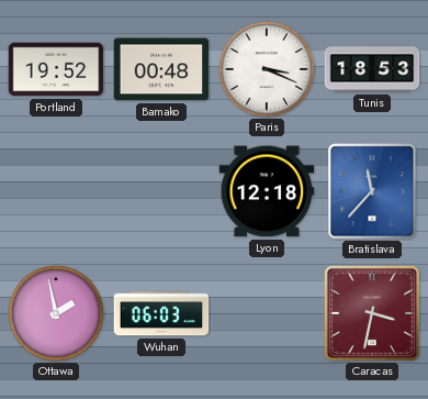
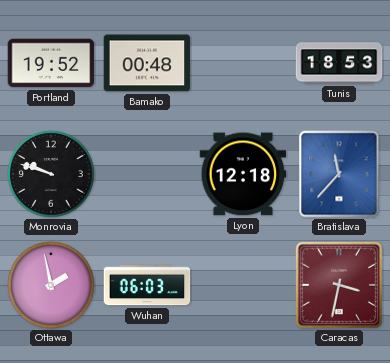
Paris: 3:19 -> none
Monrovia: none -> 9:48
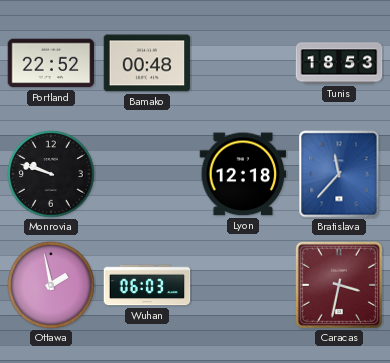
Portland: 19:52 -> 22:52
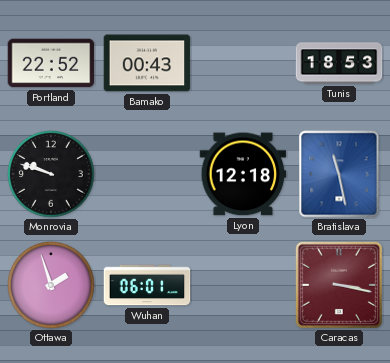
Bamako: 00:48 -> 00:43
Bratislava: 11:37 -> 11:28
Ottawa: 1:58 -> 1:57
Wuhan: 06:03 -> 06:01
Caracas: 3:32 -> 3:17
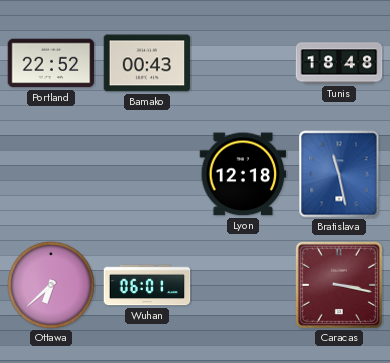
Tunis: 18:53 -> 18:48
Monrovia: 9:48 -> none
Ottawa: 1:57 -> 6:38
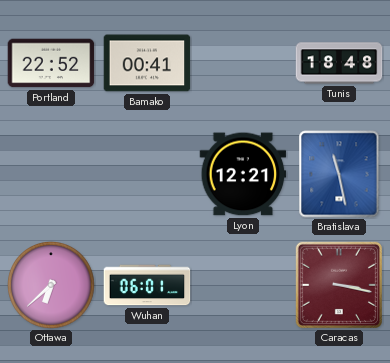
Bamako: 00:43 -> 00:41
Lyon: 12:18 -> 12:21
